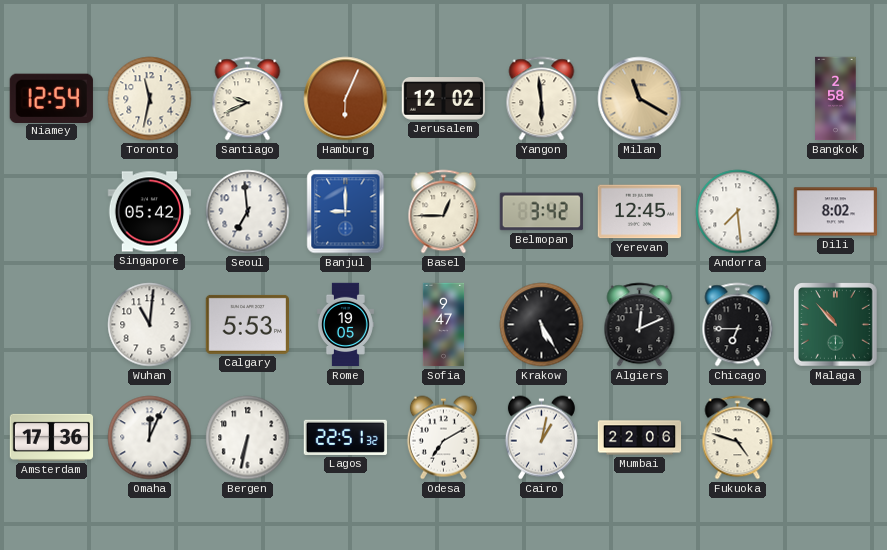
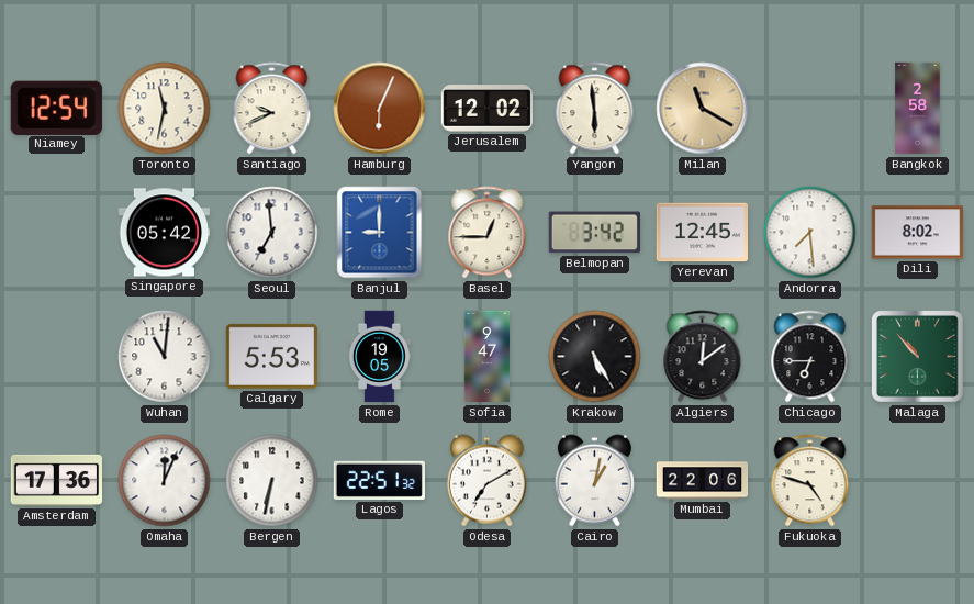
Algiers: 12:11 -> 12:09
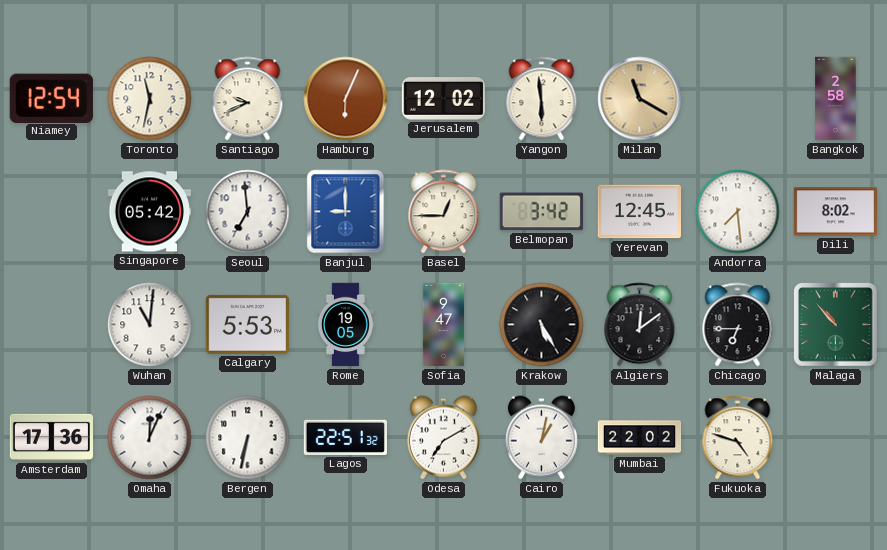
Mumbai: 22:06 -> 22:02
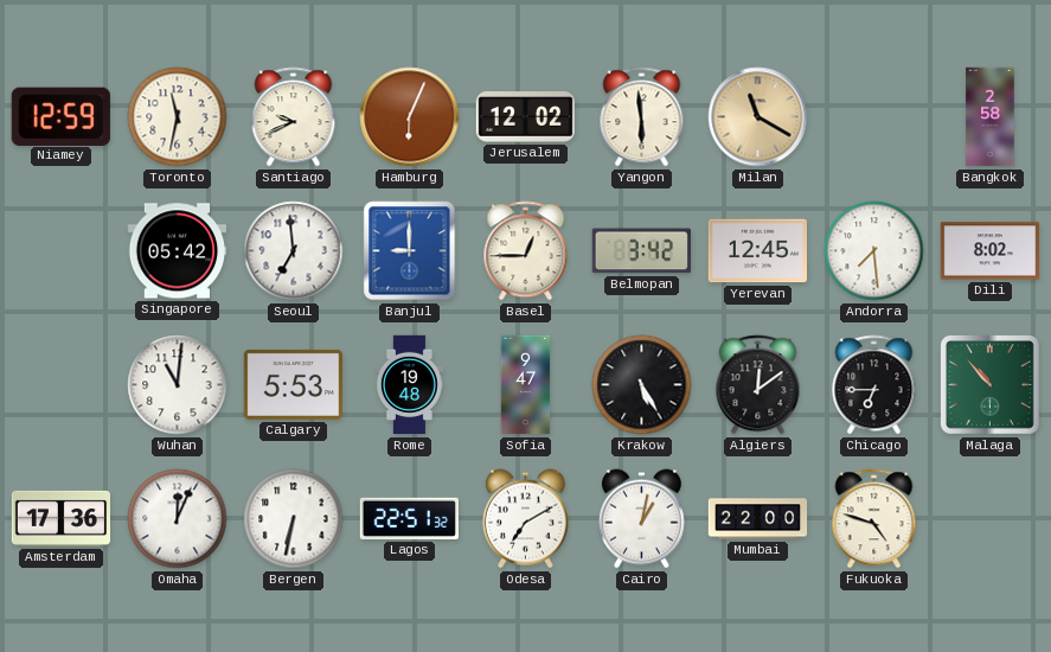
Niamey: 12:54 -> 12:59
Rome: 19:05 -> 19:48
Mumbai: 22:02 -> 22:00
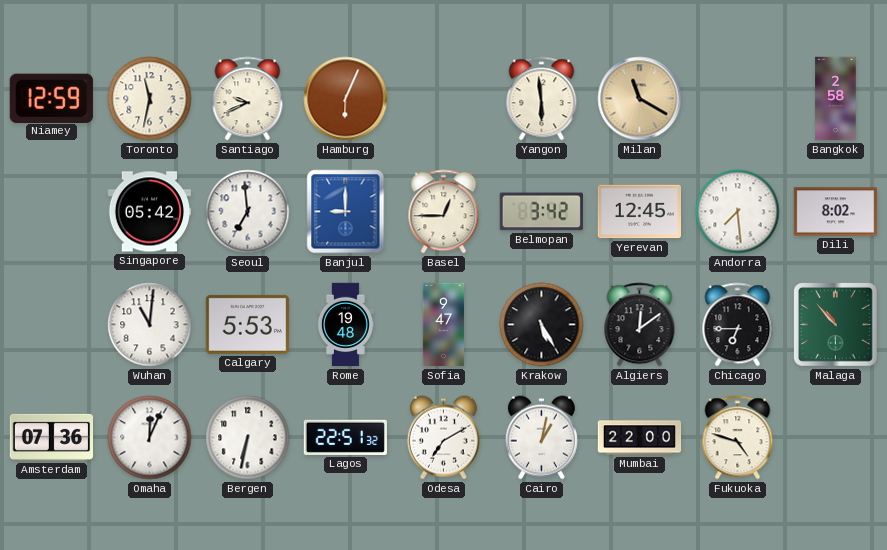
Jerusalem: 12:02 -> none
Amsterdam: 17:36 -> 07:36
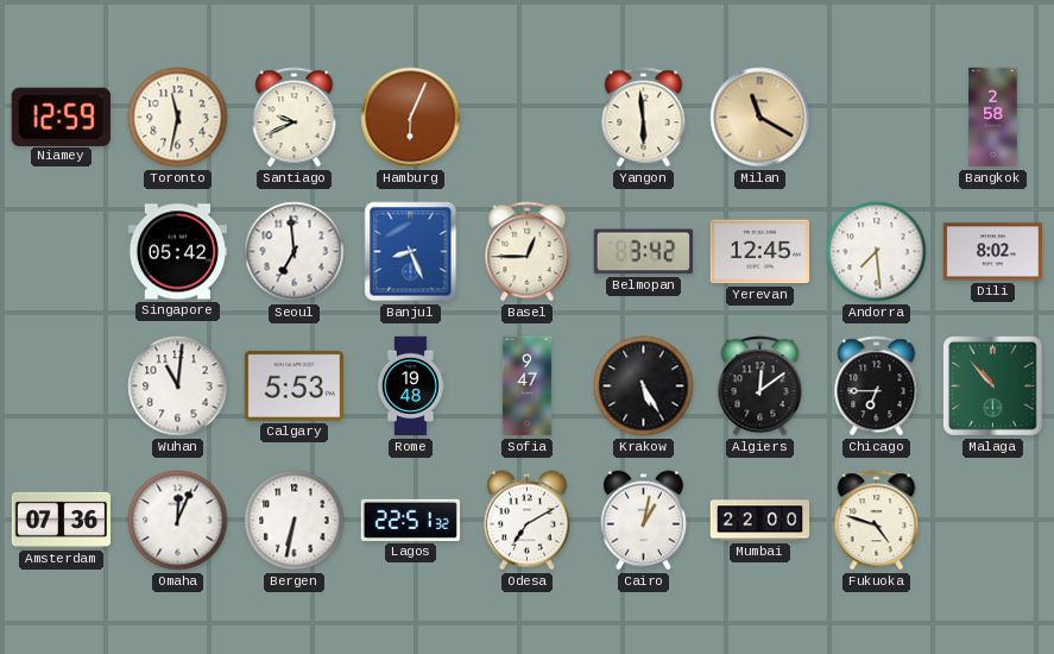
Banjul: 9:00 -> 8:26
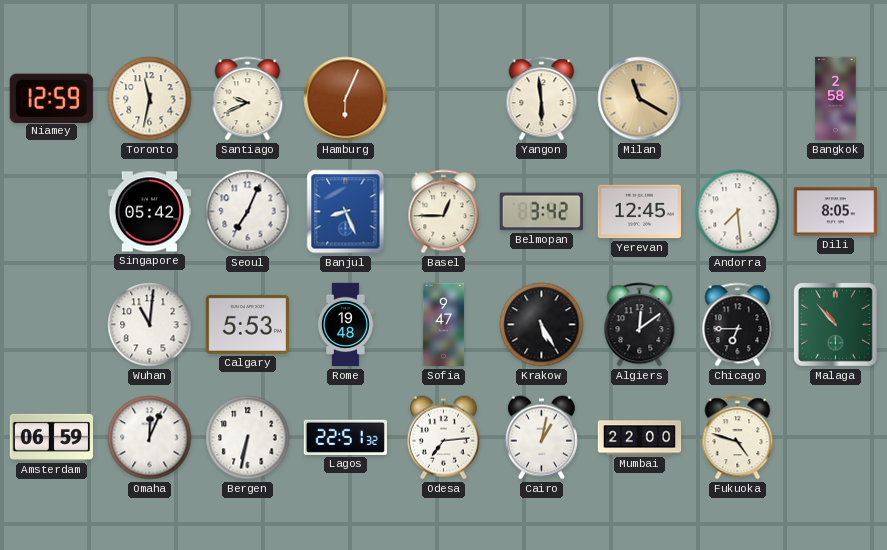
Seoul: 6:59 -> 7:04
Dili: 8:02 -> 8:05
Amsterdam: 07:36 -> 06:59
Odesa: 7:10 -> 7:14
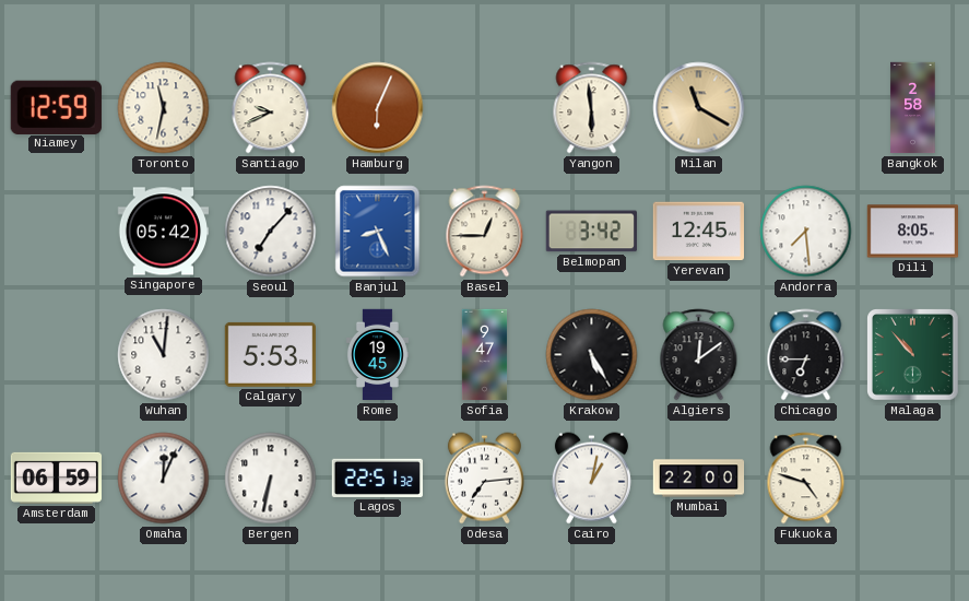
Seoul: 7:04 -> 7:07
Rome: 19:48 -> 19:45
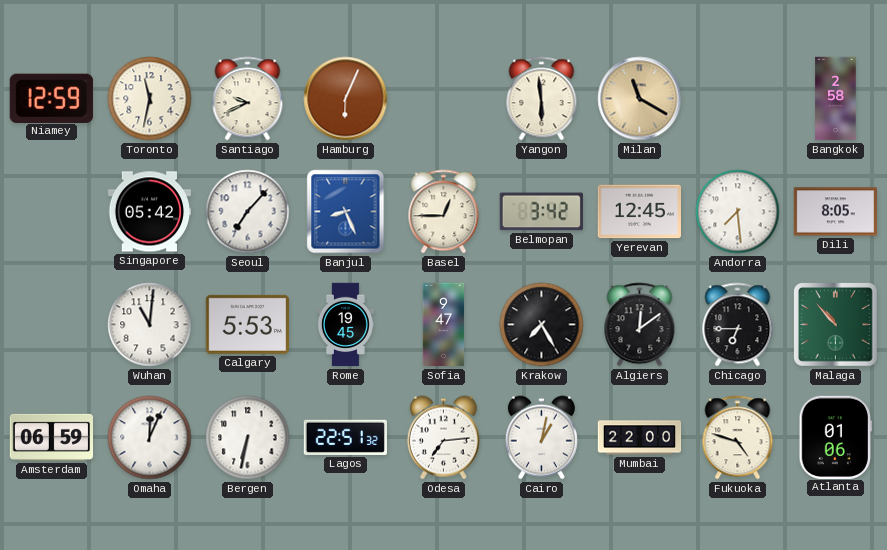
Krakow: 5:25 -> 7:25
Atlanta: none -> 01:06
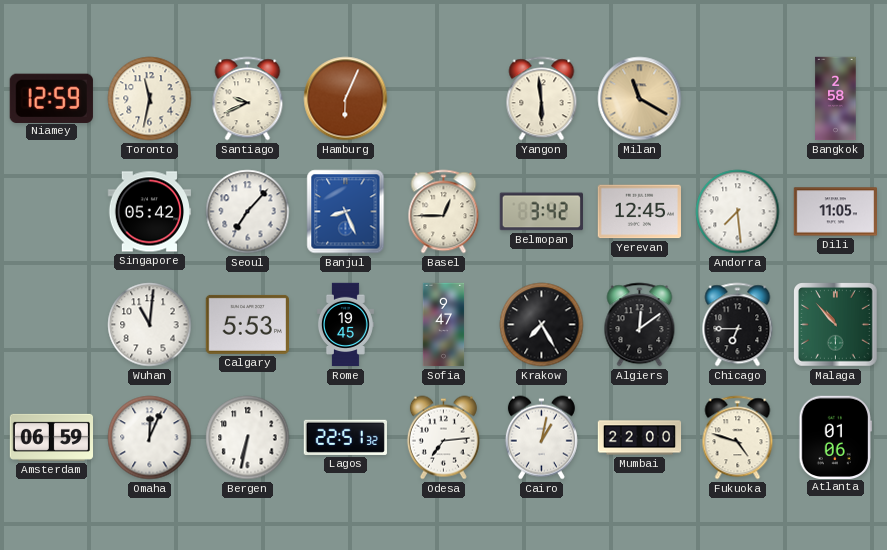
Dili: 8:05 -> 11:05
